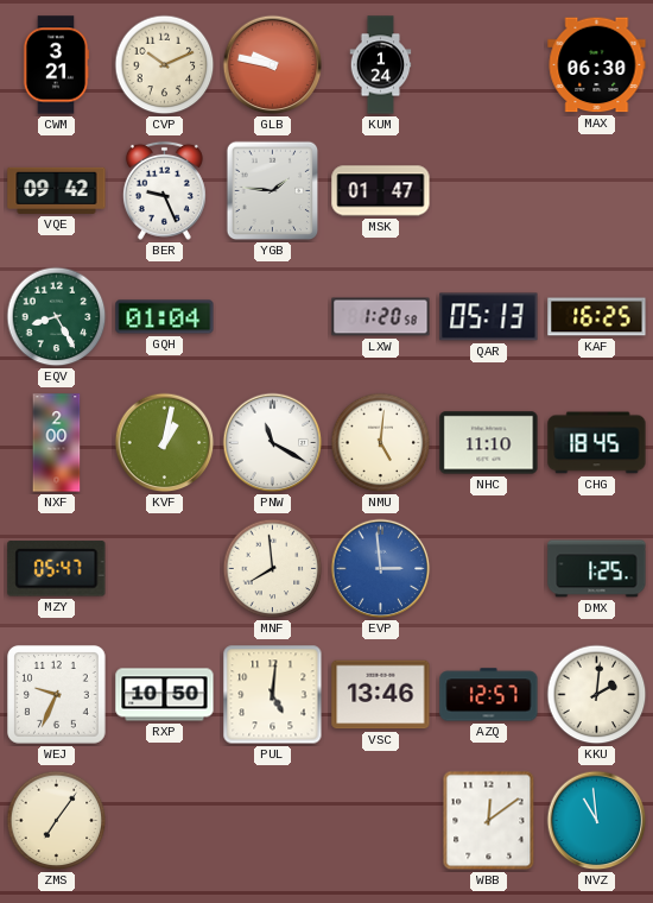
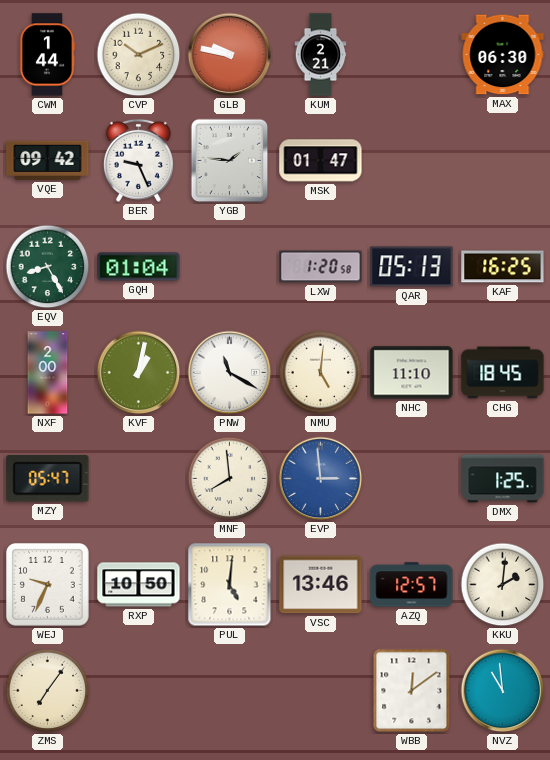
CWM: 3:21 -> 1:44
KUM: 1:24 -> 2:21
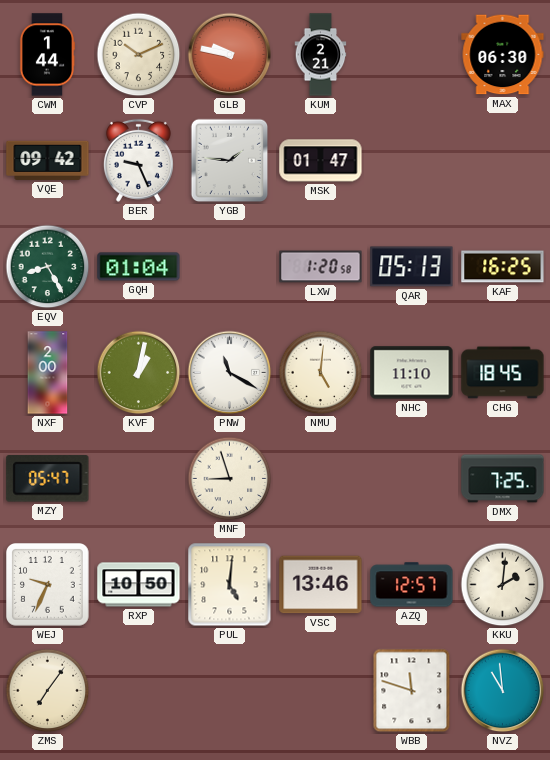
MNF: 7:59 -> 8:57
EVP: 2:59 -> none
DMX: 1:25 -> 7:25
WBB: 12:09 -> 11:48
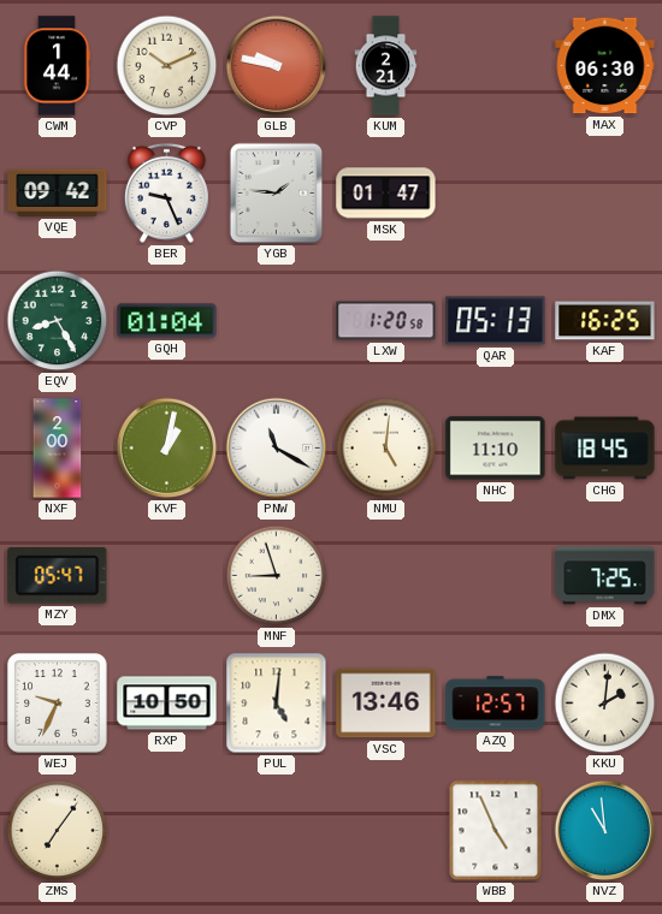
WBB: 11:48 -> 4:56
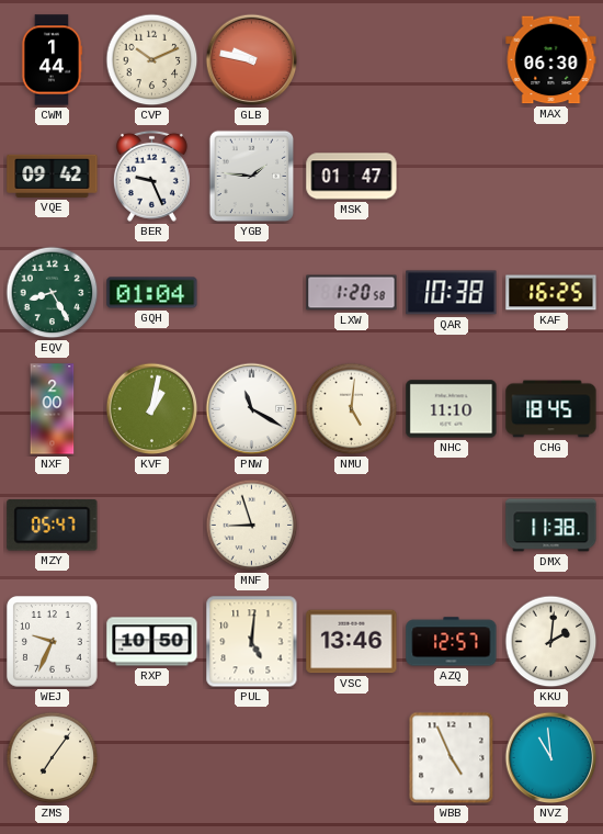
KUM: 2:21 -> none
QAR: 05:13 -> 10:38
DMX: 7:25 -> 11:38
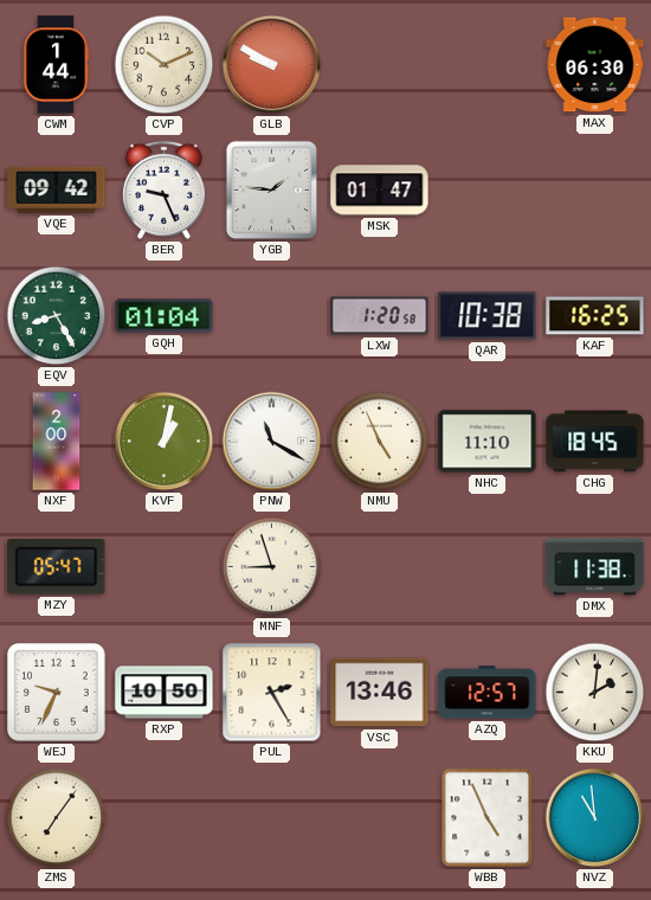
GLB: 9:47 -> 9:50
NMU: 5:01 -> 4:56
PUL: 5:01 -> 2:25
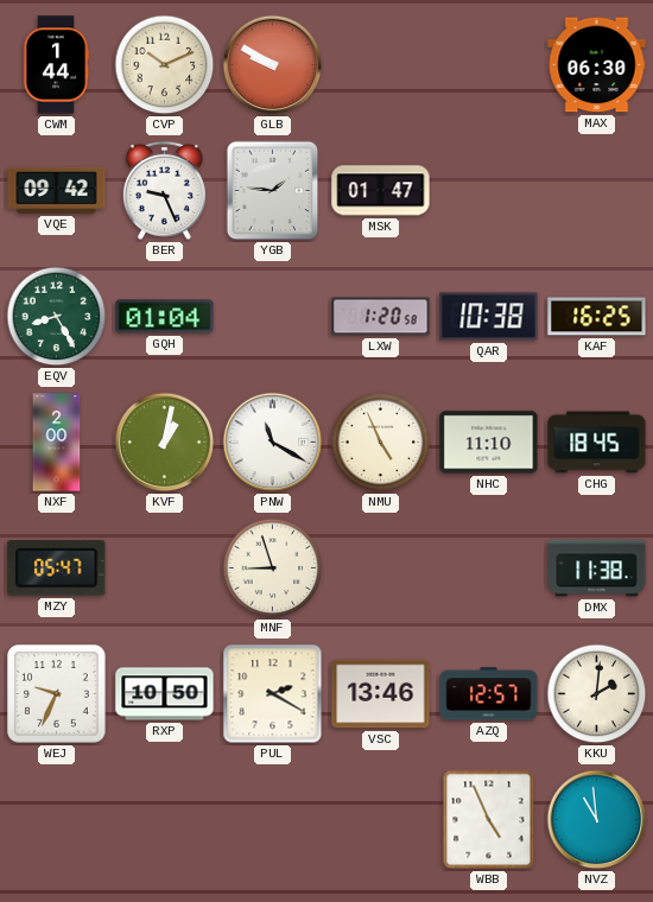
PUL: 2:25 -> 2:20
ZMS: 7:06 -> none
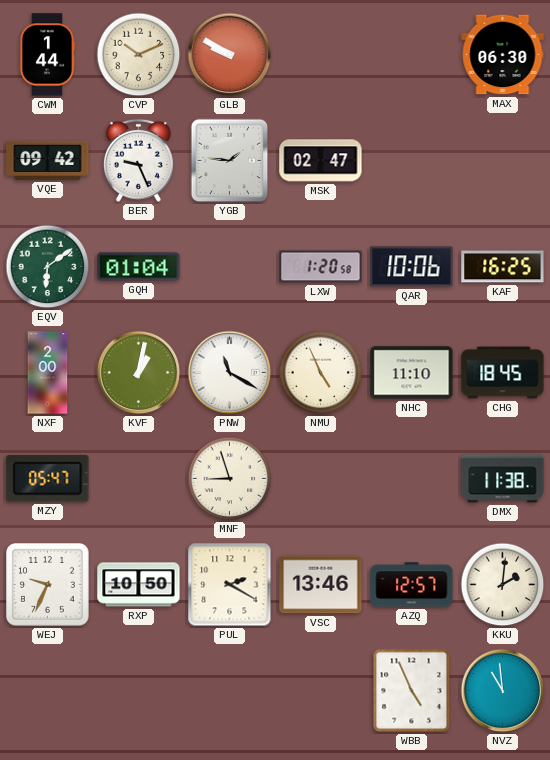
MSK: 01:47 -> 02:47
EQV: 8:25 -> 6:09
QAR: 10:38 -> 10:06
